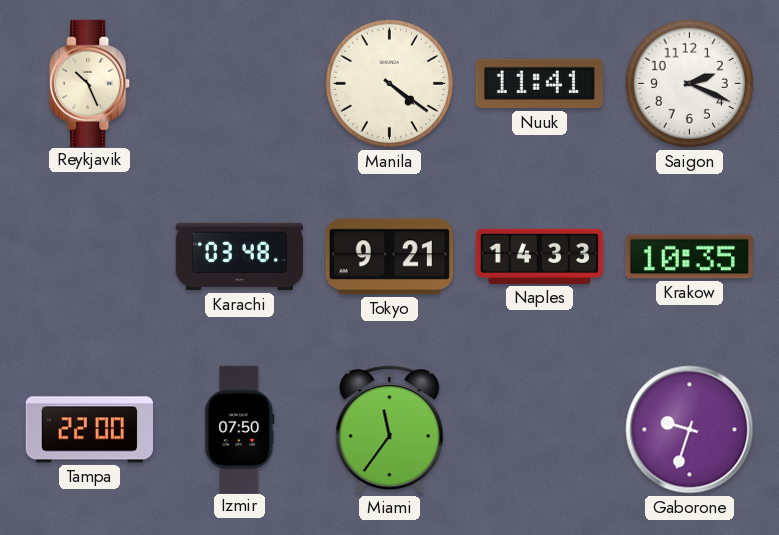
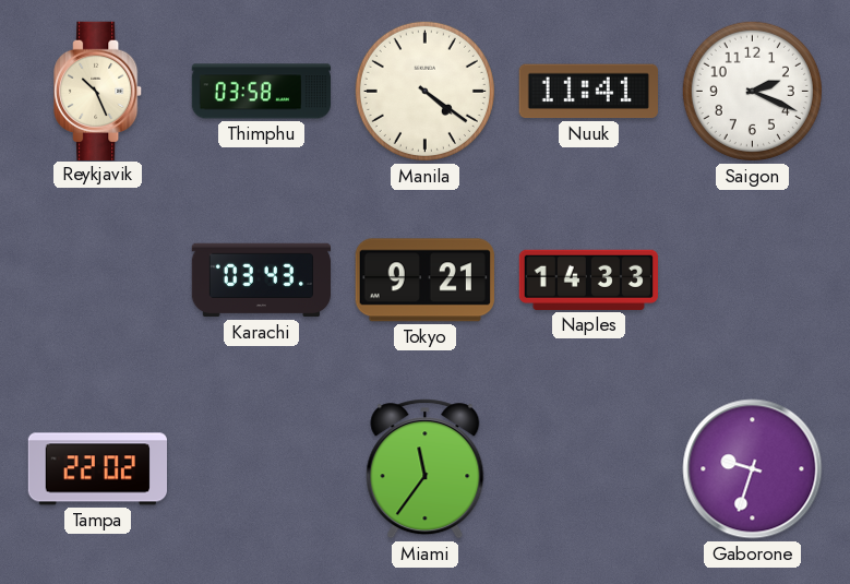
Thimphu: none -> 03:58
Karachi: 03:48 -> 03:43
Krakow: 10:35 -> none
Tampa: 22:00 -> 22:02
Izmir: 07:50 -> none
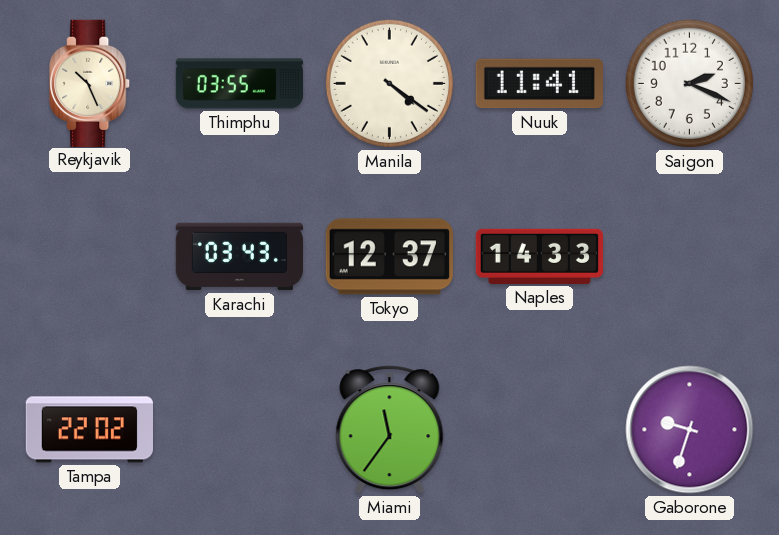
Thimphu: 03:58 -> 03:55
Tokyo: 9:21 -> 12:37
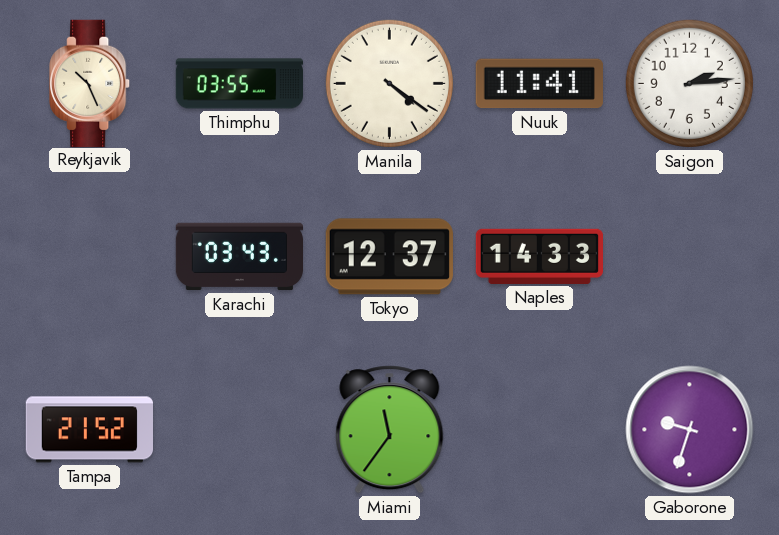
Saigon: 2:19 -> 2:14
Tampa: 22:02 -> 21:52
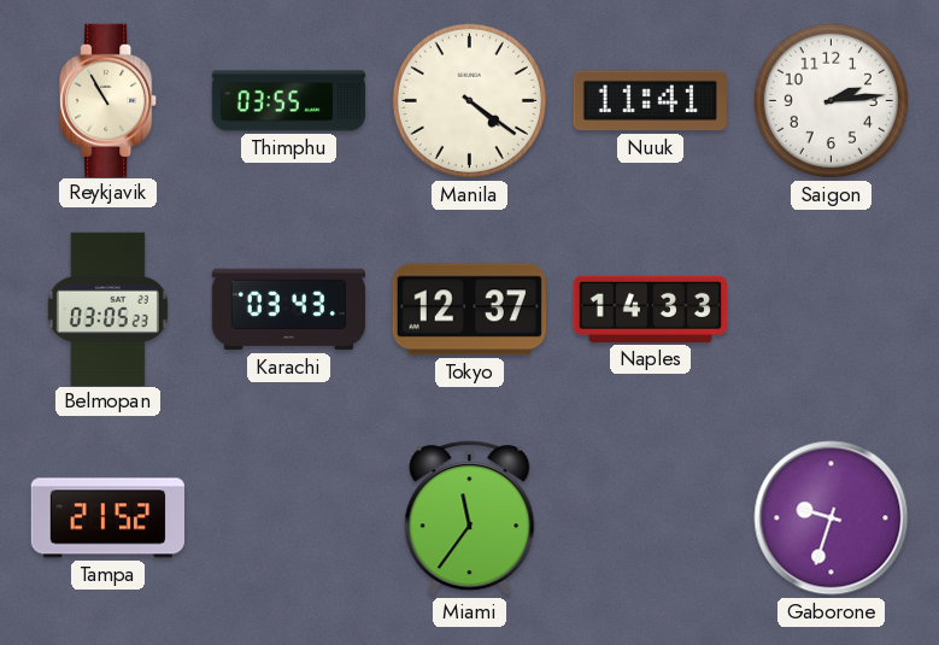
Reykjavik: 10:26 -> 10:55
Belmopan: none -> 03:05
